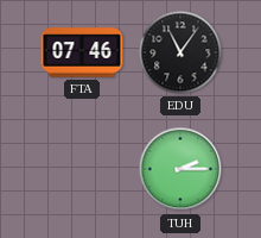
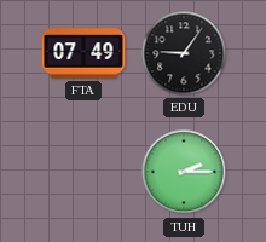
FTA: 07:46 -> 07:49
EDU: 11:06 -> 9:06
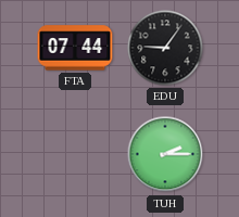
FTA: 07:49 -> 07:44
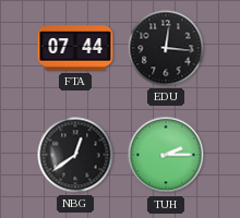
EDU: 9:06 -> 12:16
NBG: none -> 12:39
